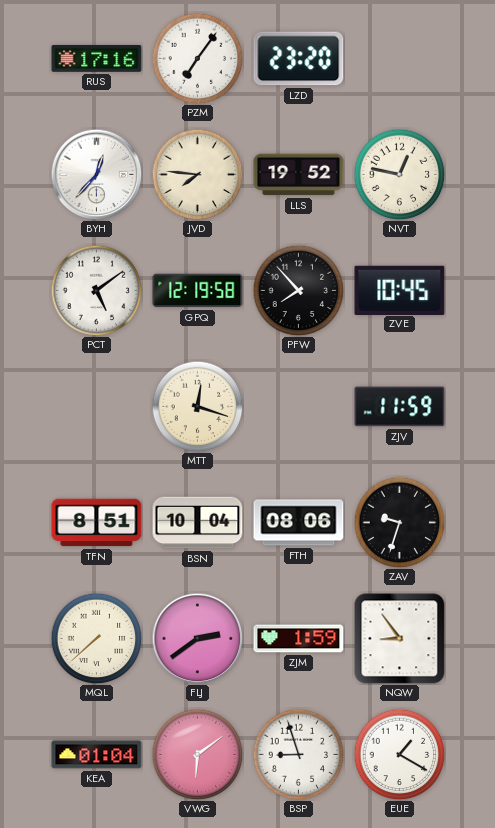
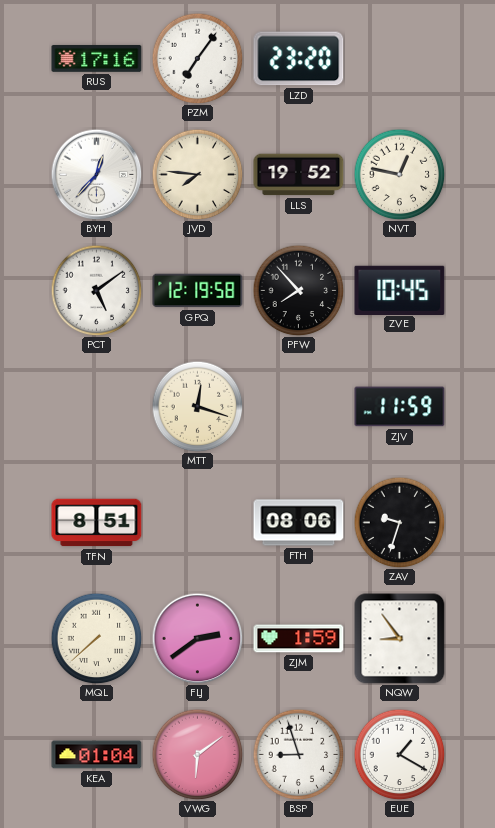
BSN: 10:04 -> none
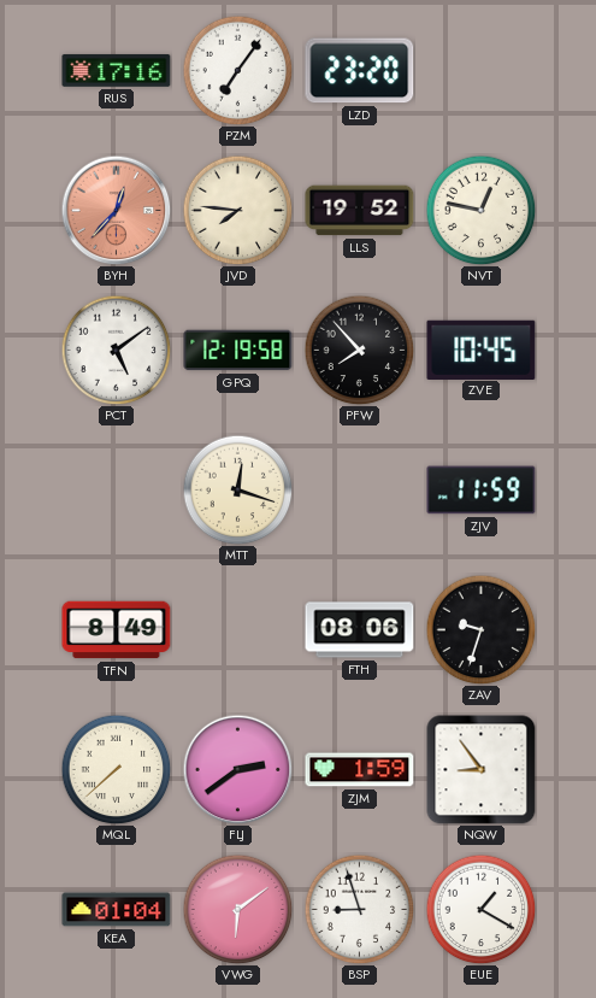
BYH dial: white -> salmon
TFN: 8:51 -> 8:49
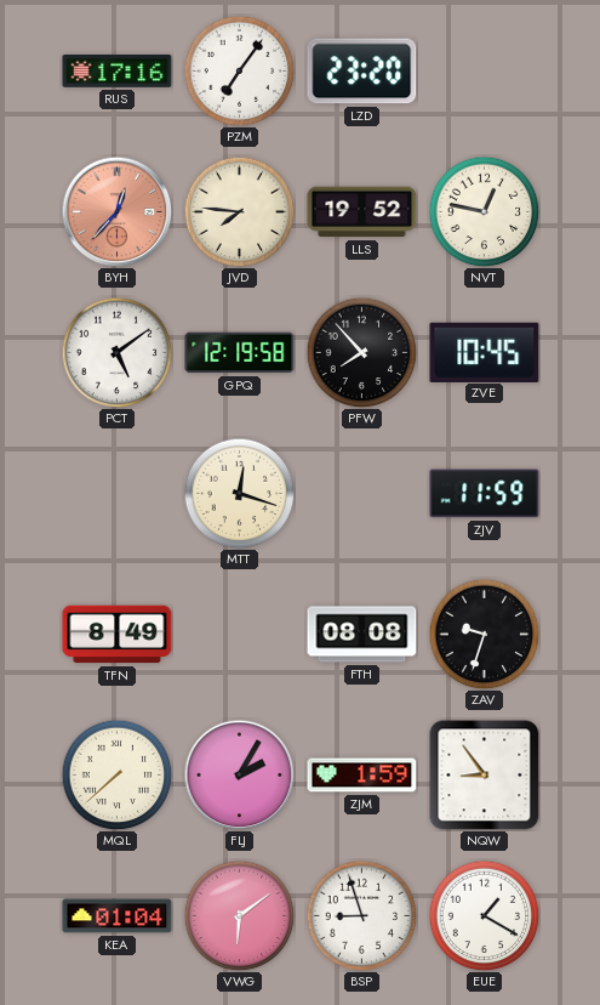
FTH: 08:06 -> 08:08
FLJ: 2:39 -> 2:05
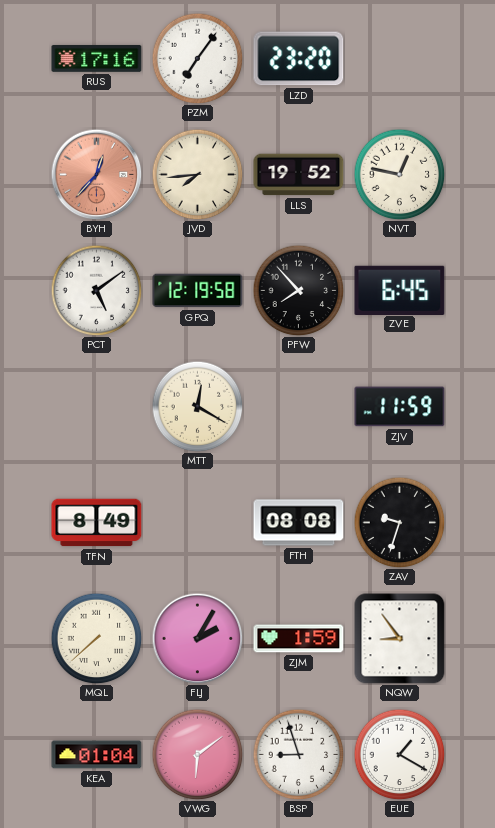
JVD: 7:46 -> 7:44
ZVE: 10:45 -> 6:45
MTT: 12:18 -> 12:20
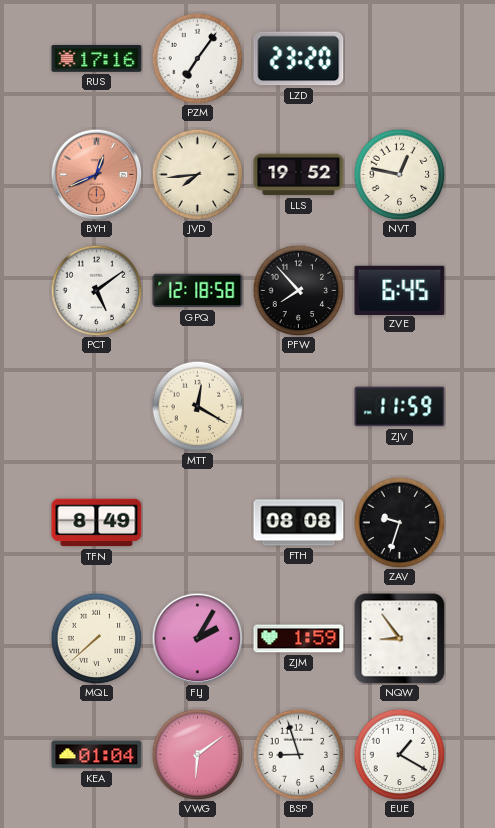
BYH: 12:37 -> 12:41
GPQ: 12:19 -> 12:18
